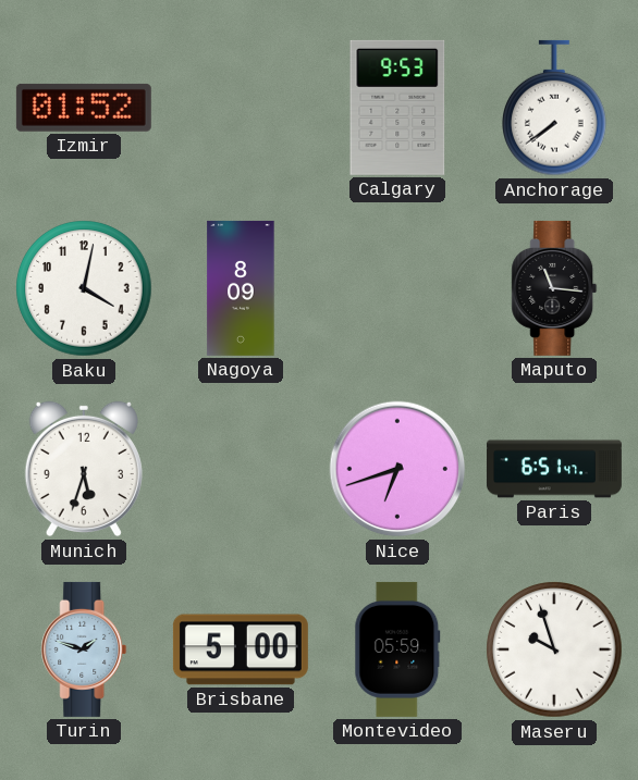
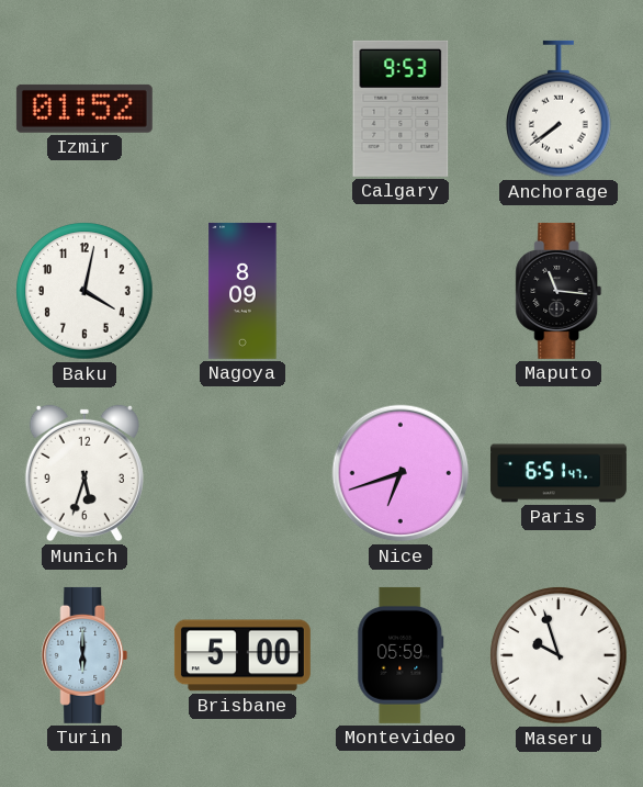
Turin: 1:48 -> 6:00
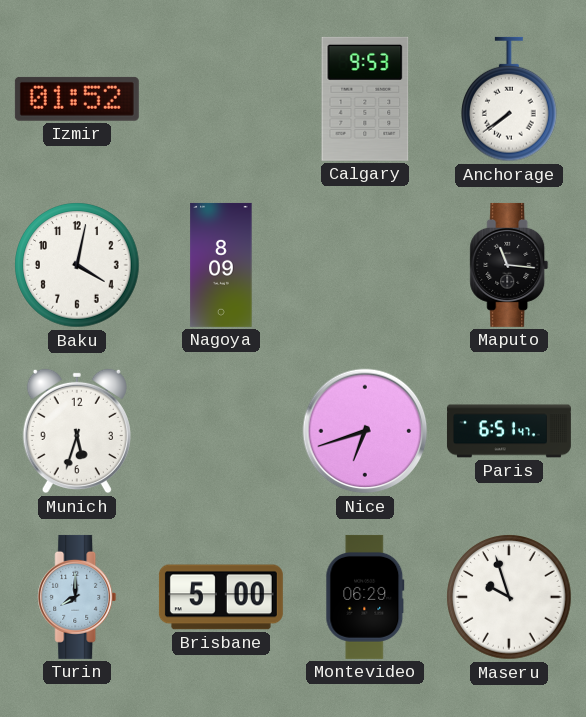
Turin: 6:00 -> 8:00
Montevideo: 05:59 -> 06:29
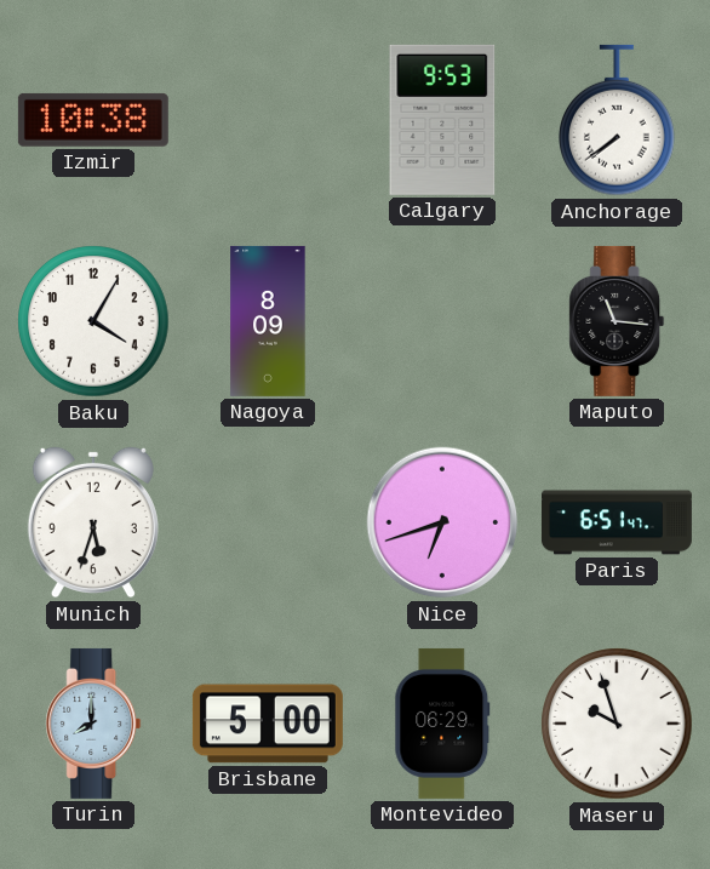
Izmir: 01:52 -> 10:38
Baku: 4:02 -> 4:05
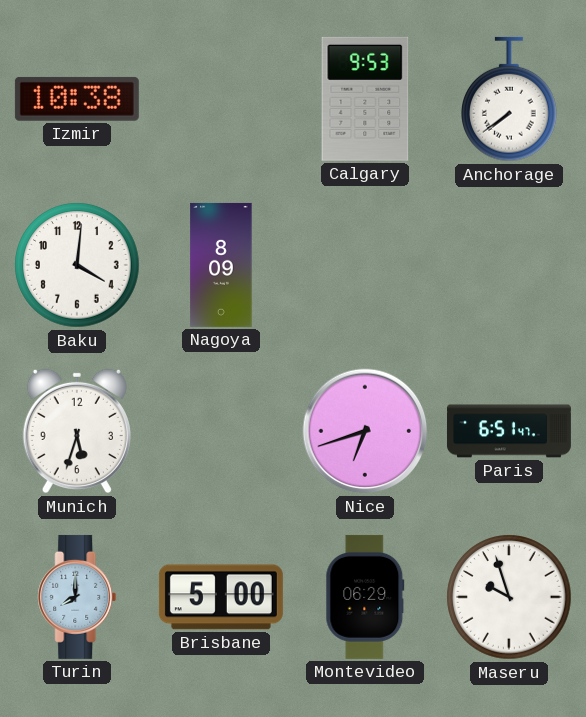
Baku: 4:05 -> 4:01
Maputo: 11:16 -> none
